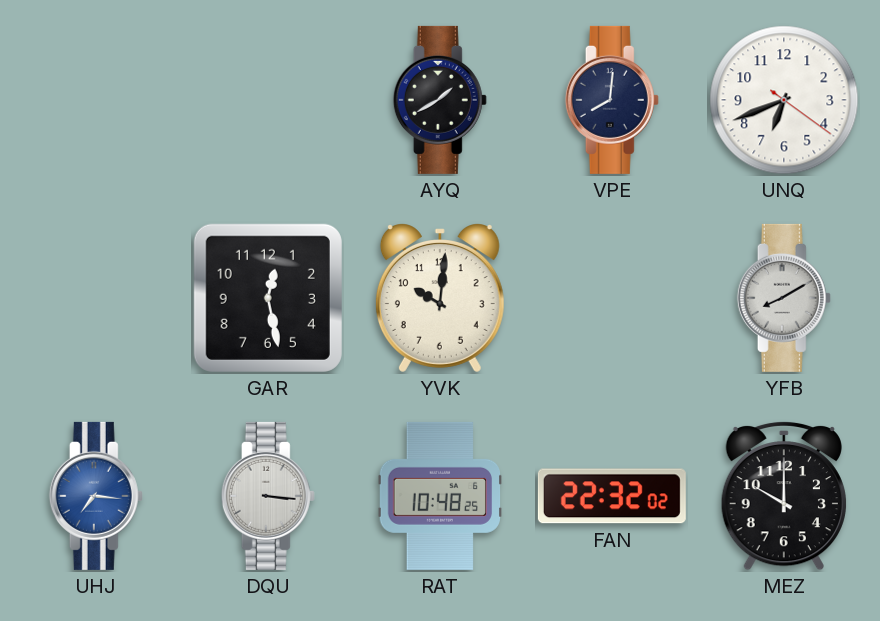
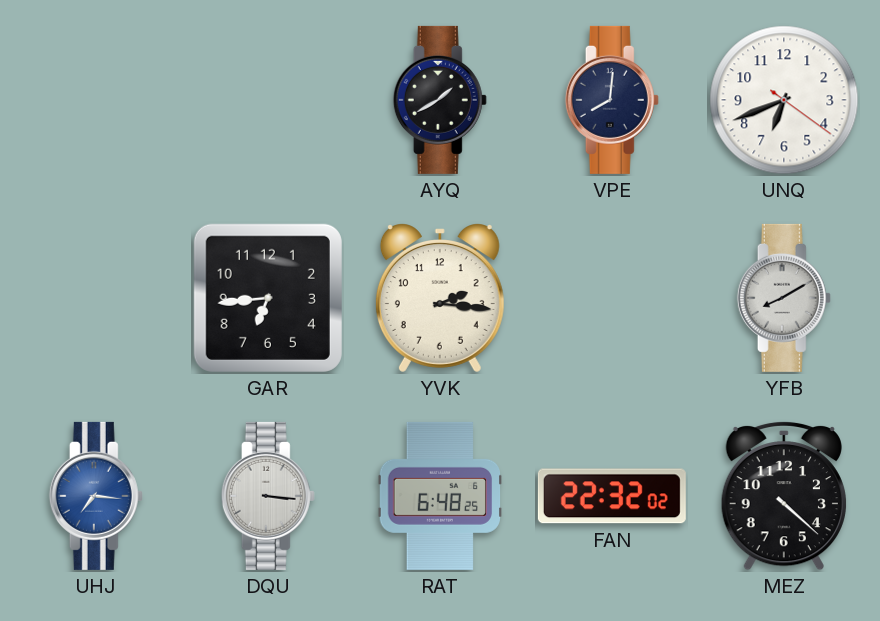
GAR: 12:28 -> 6:44
YVK: 10:01 -> 2:16
RAT: 10:48 -> 6:48
MEZ: 10:00 -> 4:22
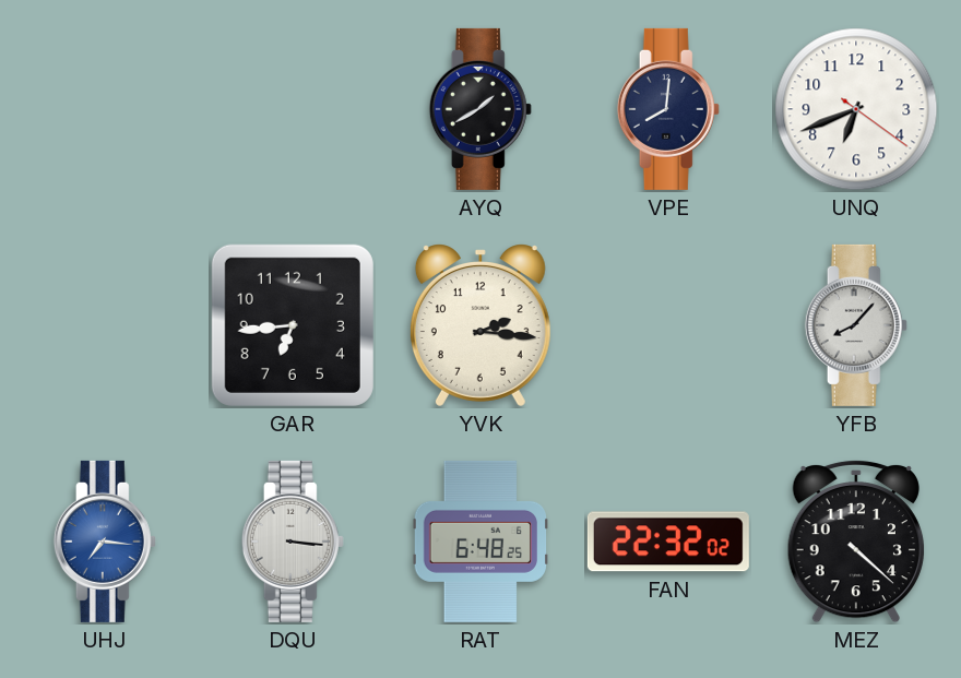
YFB: 8:10 -> 8:07
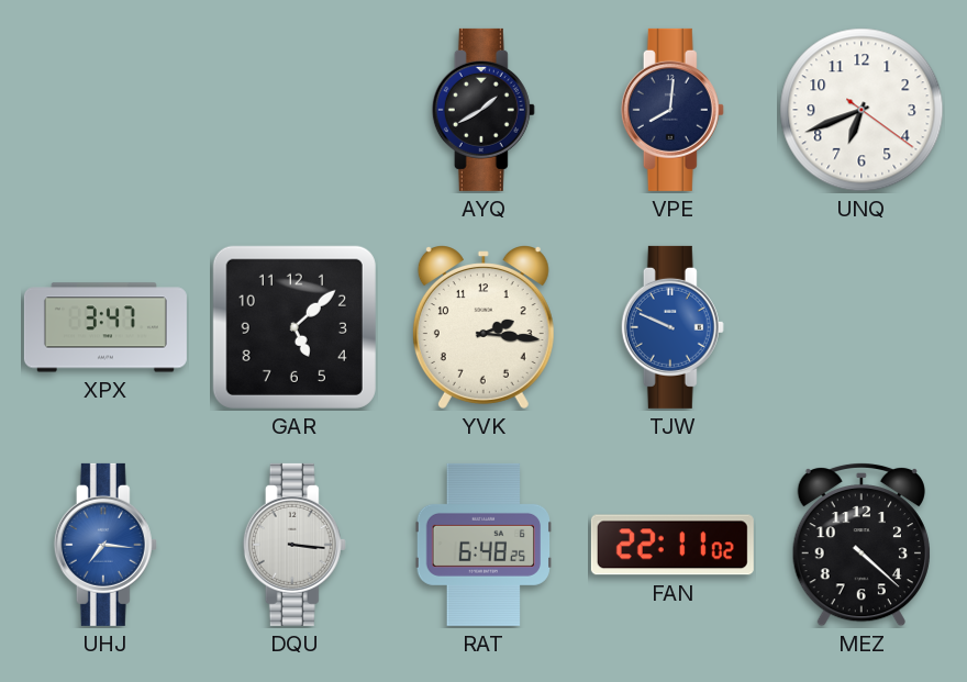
XPX: none -> 3:47
GAR: 6:44 -> 5:08
TJW: none -> 9:49
YFB: 8:07 -> none
FAN: 22:32 -> 22:11
